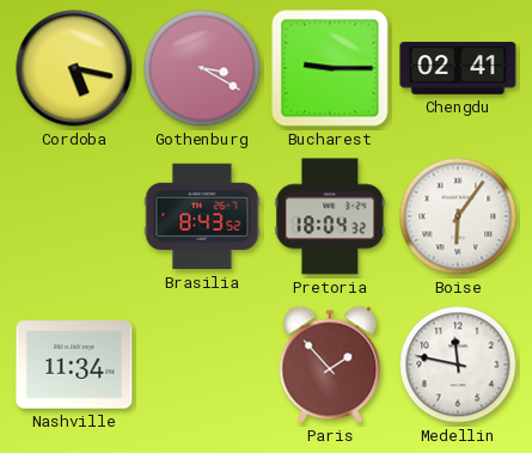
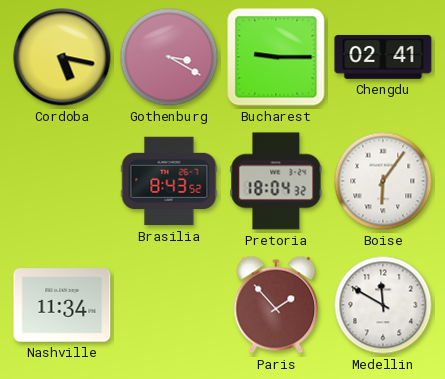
Medellin: 11:47 -> 11:50
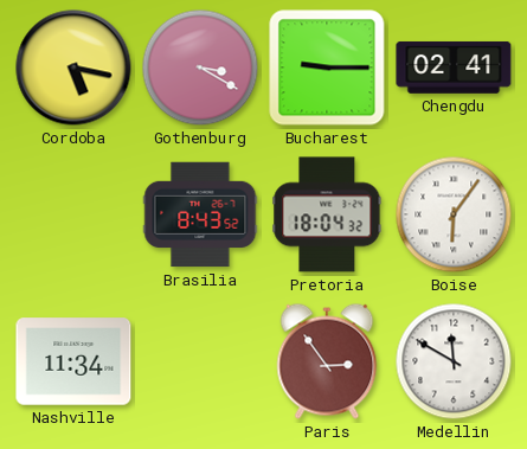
Paris: 1:53 -> 2:54
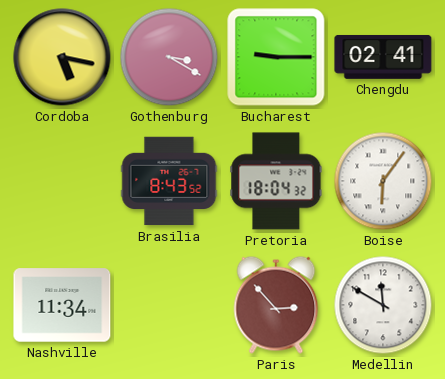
Paris: 2:54 -> 2:53
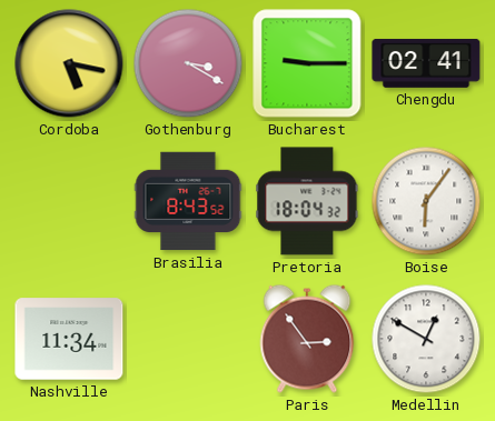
Paris: 2:53 -> 2:54
Medellin: 11:50 -> 12:50
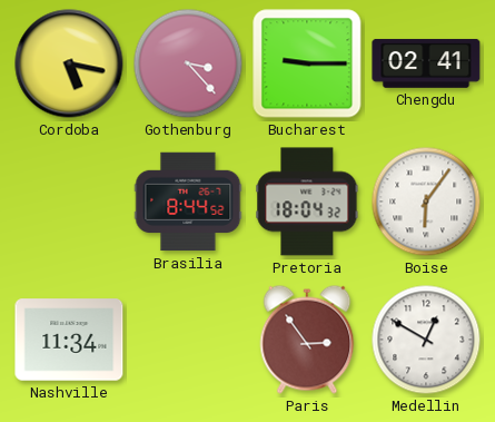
Gothenburg: 3:20 -> 3:23
Brasilia: 8:43 -> 8:44
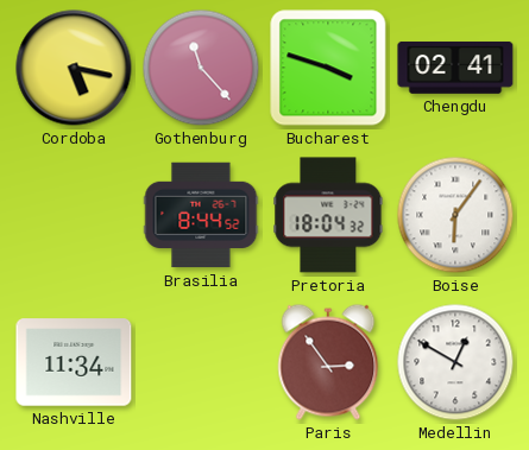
Gothenburg: 3:23 -> 11:23
Bucharest: 9:15 -> 3:48
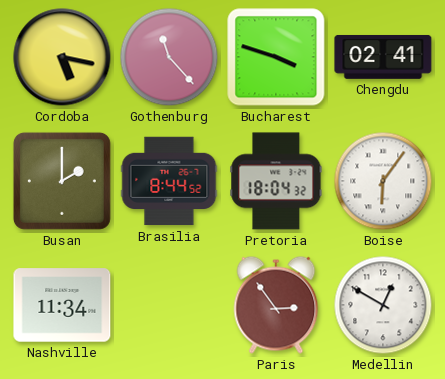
Busan: none -> 2:00
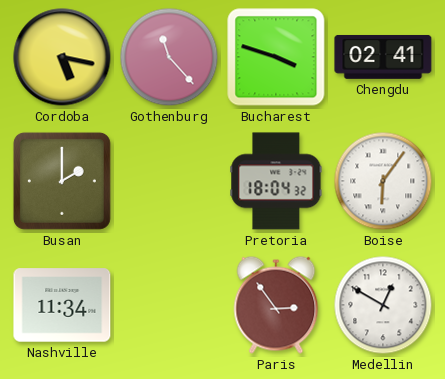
Brasilia: 8:44 -> none
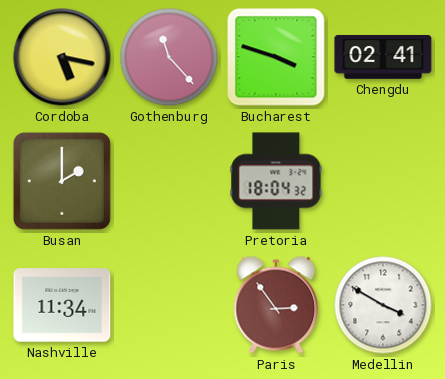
Boise: 6:06 -> none
Medellin: 12:50 -> 3:50
